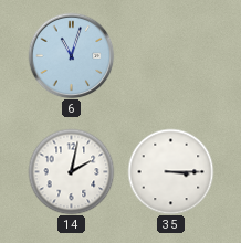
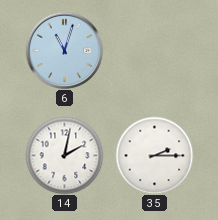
35: 3:15 -> 2:15
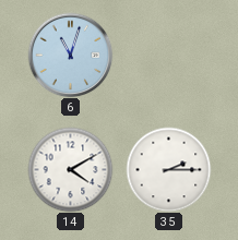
14: 2:02 -> 4:10
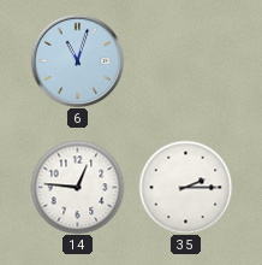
14: 4:10 -> 12:46
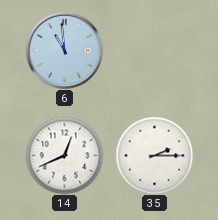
6: 11:03 -> 10:59
14: 12:46 -> 12:41
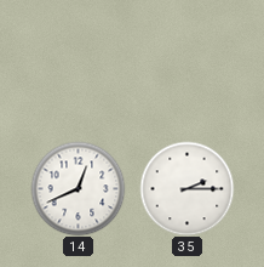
6: 10:59 -> none
